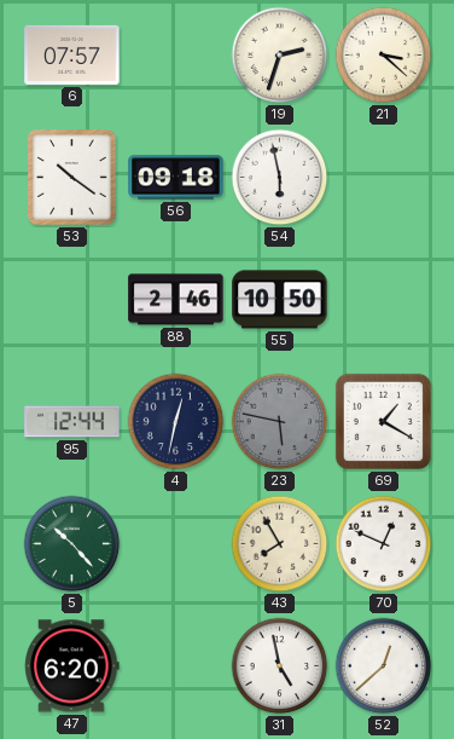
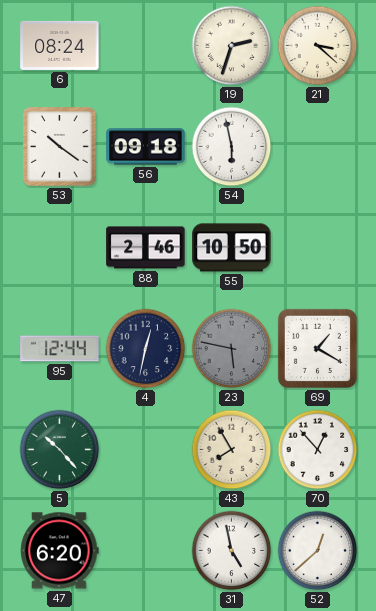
6: 07:57 -> 08:24
70: 12:49 -> 12:53
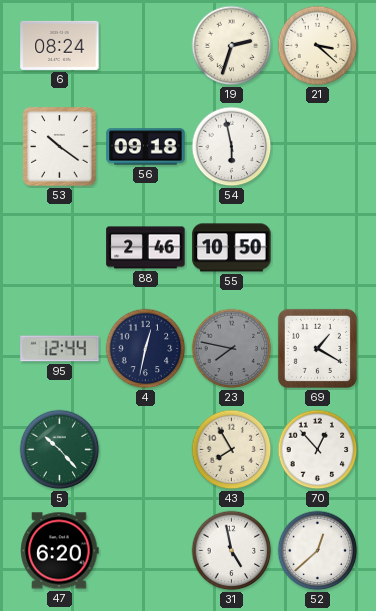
23: 5:47 -> 7:47
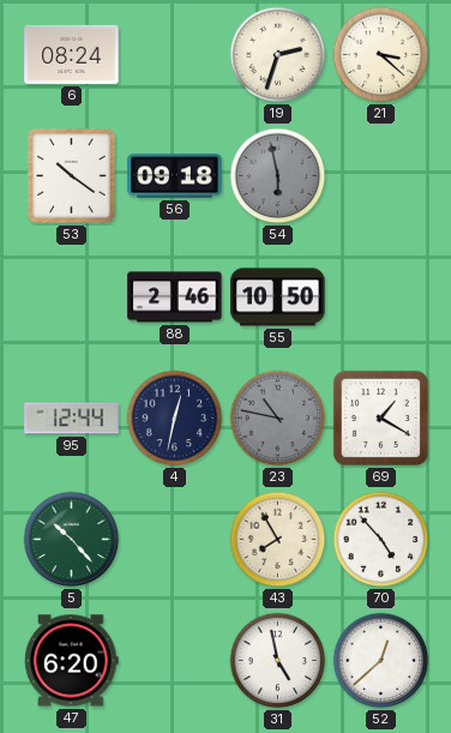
54 dial: white -> grey
23: 7:47 -> 10:47
70: 12:53 -> 4:53
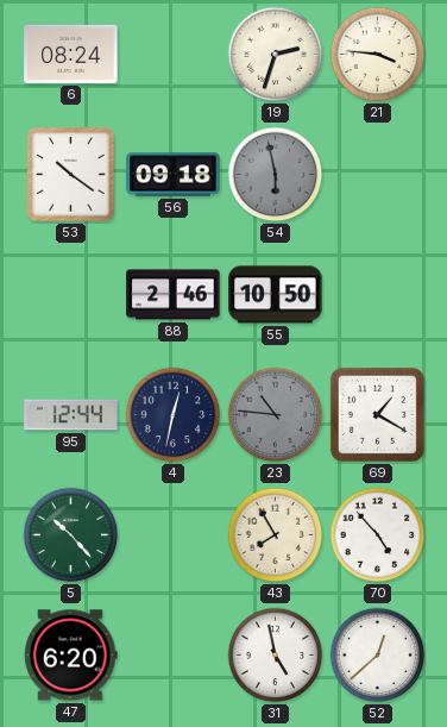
21: 3:22 -> 3:46
23: 10:47 -> 10:46
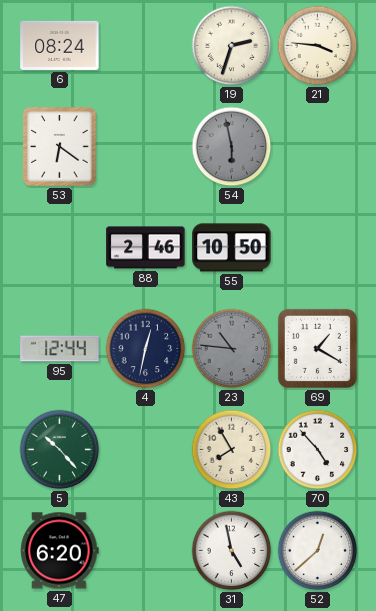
53: 10:21 -> 6:21
56: 09:18 -> none
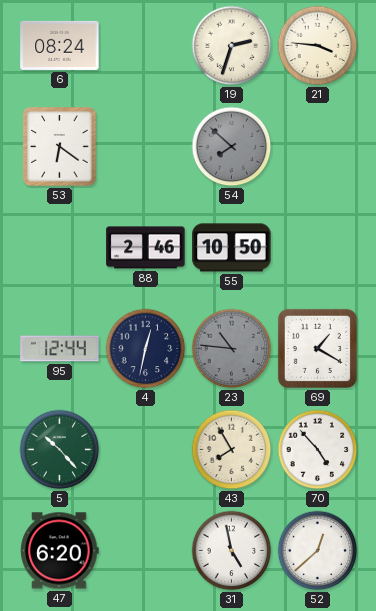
54: 5:58 -> 7:52
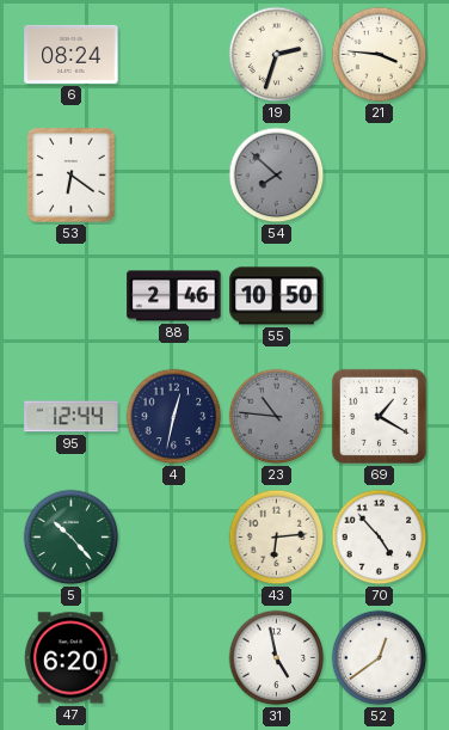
43: 7:55 -> 6:14
52: 12:38 -> 12:39
